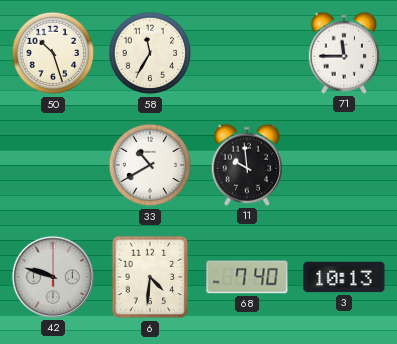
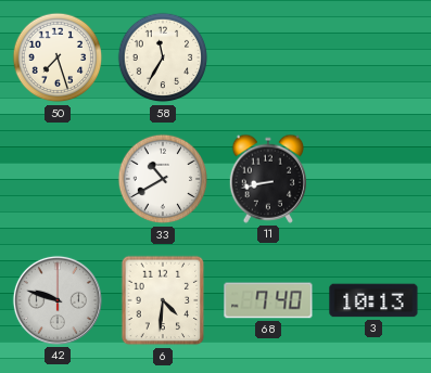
50: 10:27 -> 7:27
71: 11:45 -> none
11: 9:59 -> 8:43
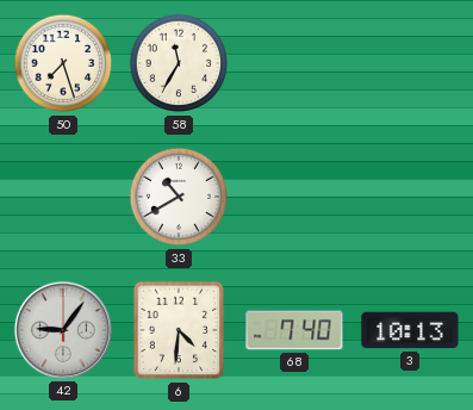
11: 8:43 -> none
42: 9:48 -> 9:06
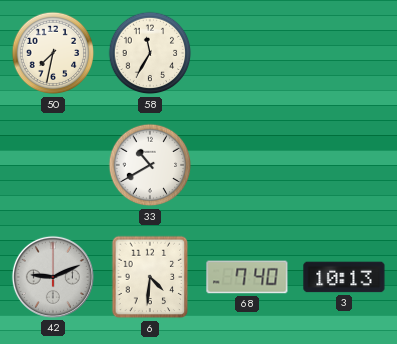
50: 7:27 -> 7:32
42: 9:06 -> 9:11
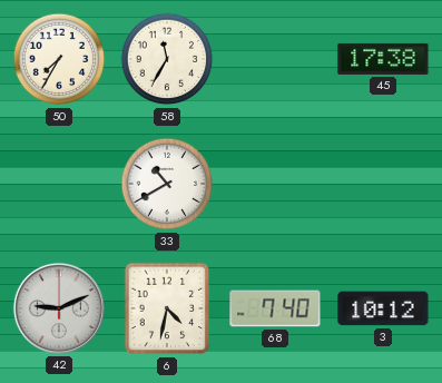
50: 7:32 -> 7:35
45: none -> 17:38
6: 4:31 -> 4:32
3: 10:13 -> 10:12
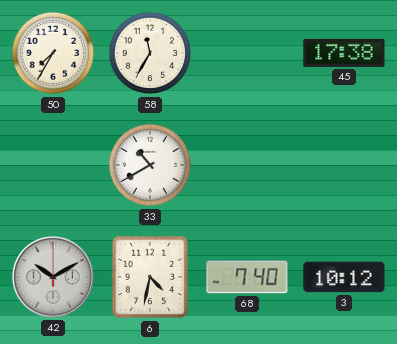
42: 9:11 -> 10:10
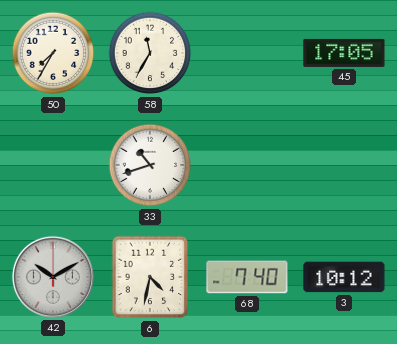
45: 17:38 -> 17:05
33: 10:40 -> 10:42
